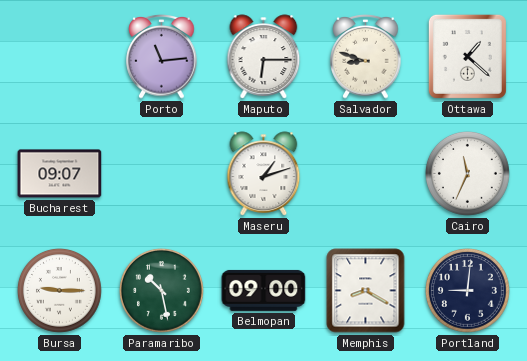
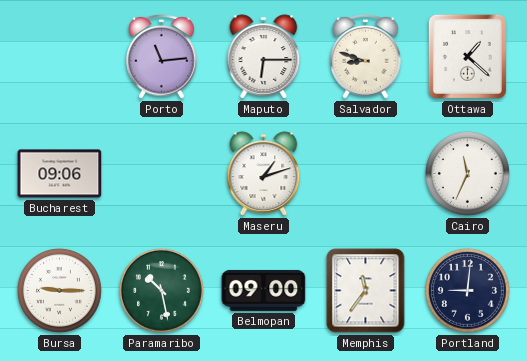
Bucharest: 09:07 -> 09:06
Memphis: 8:20 -> 11:36
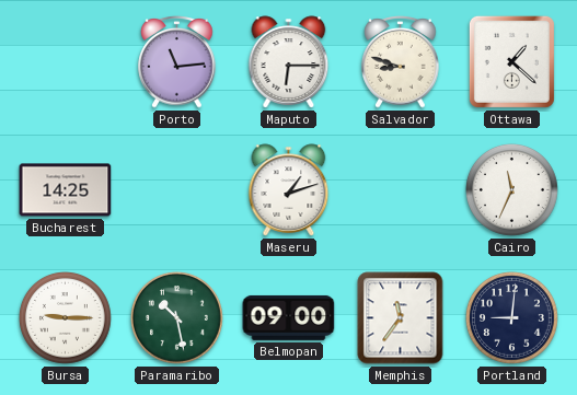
Bucharest: 09:06 -> 14:25
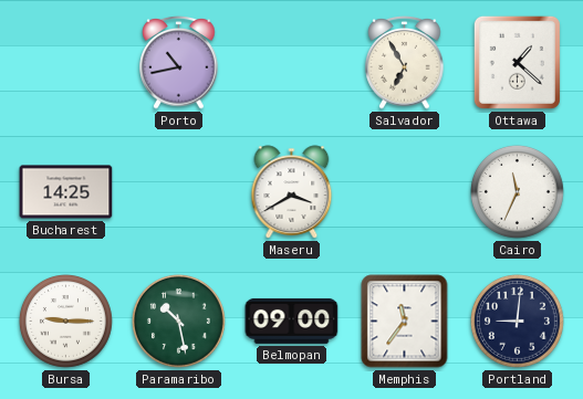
Porto: 11:14 -> 10:43
Maputo: 6:15 -> none
Salvador: 8:48 -> 6:55
Maseru: 1:12 -> 3:40
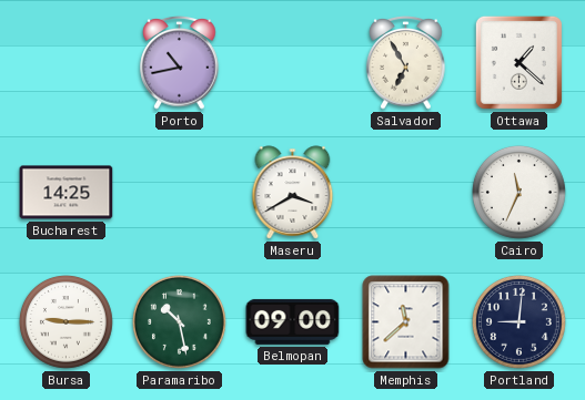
Memphis: 11:36 -> 11:38
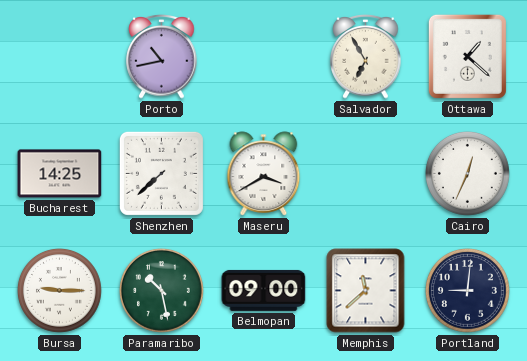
Shenzhen: none -> 7:38
Cairo: 11:34 -> 12:34
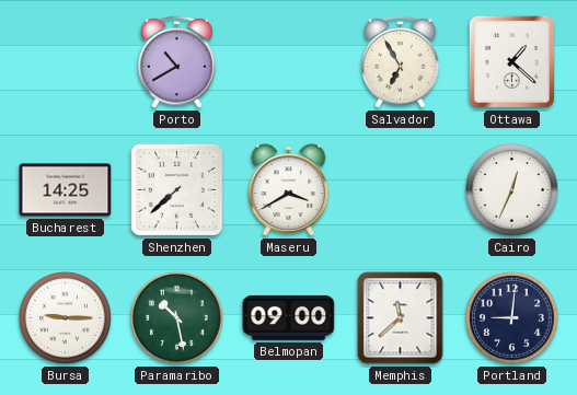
Porto: 10:43 -> 10:40
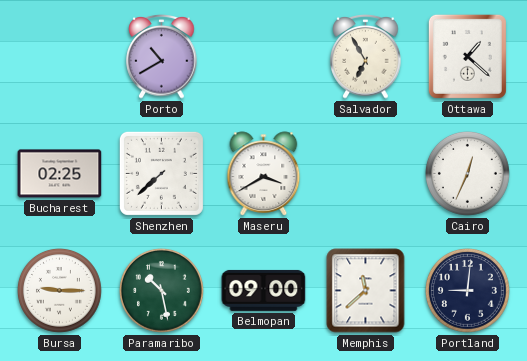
Bucharest: 14:25 -> 02:25
